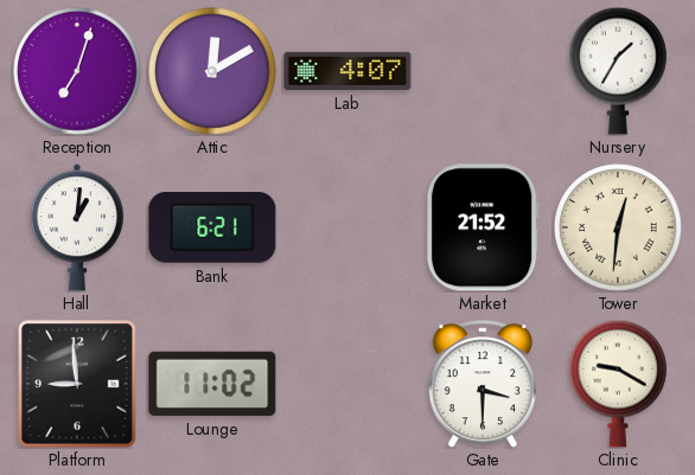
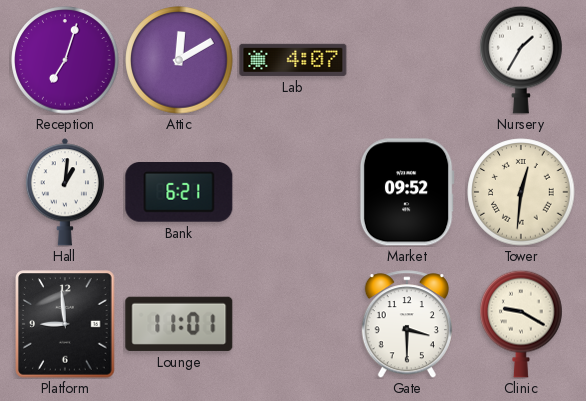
Market: 21:52 -> 09:52
Lounge: 11:02 -> 11:01
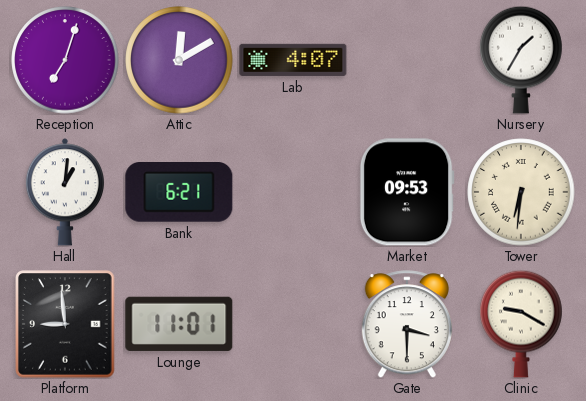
Market: 09:52 -> 09:53
Tower: 12:31 -> 6:31
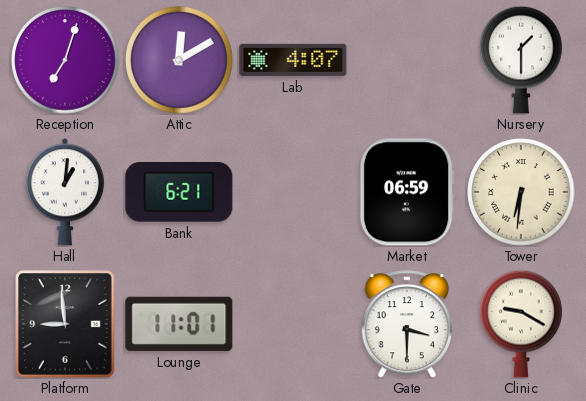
Nursery: 1:35 -> 1:30
Market: 09:53 -> 06:59
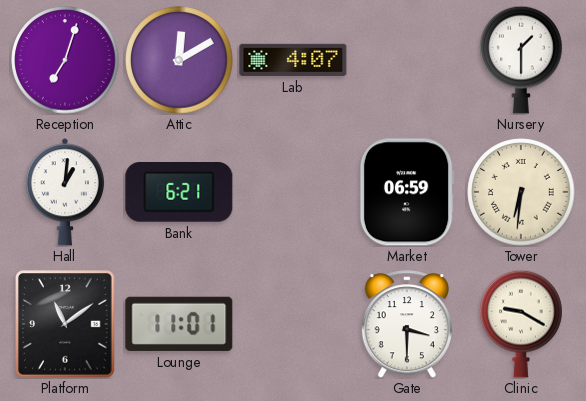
Platform: 8:59 -> 11:09
